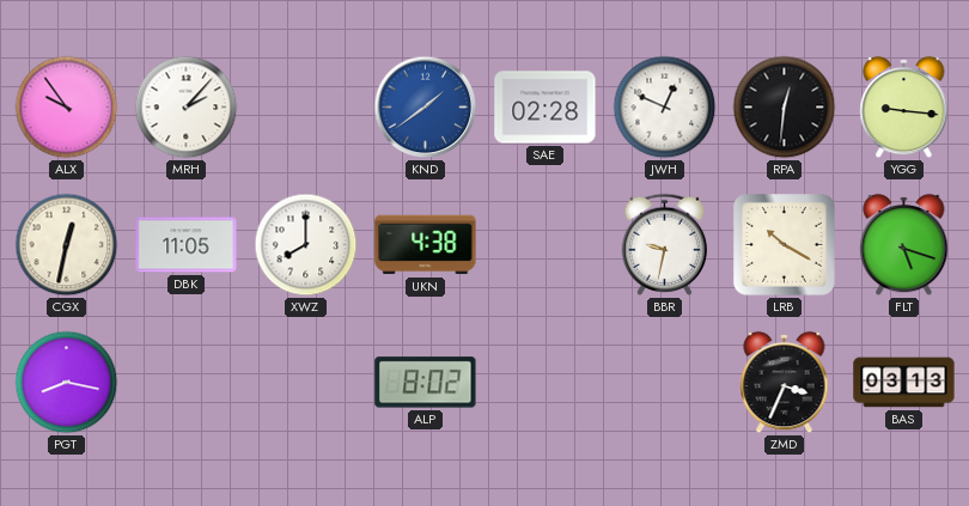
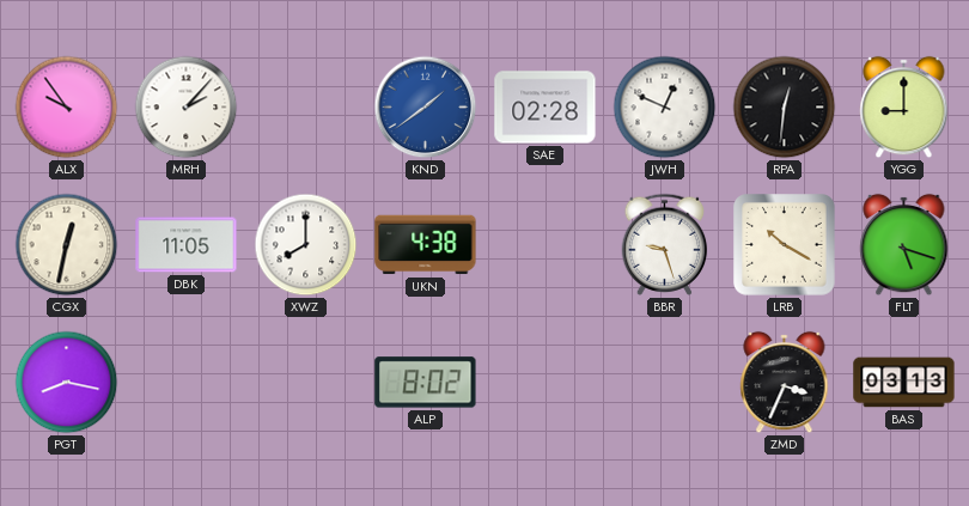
YGG: 9:16 -> 9:00
BBR: 9:32 -> 9:27
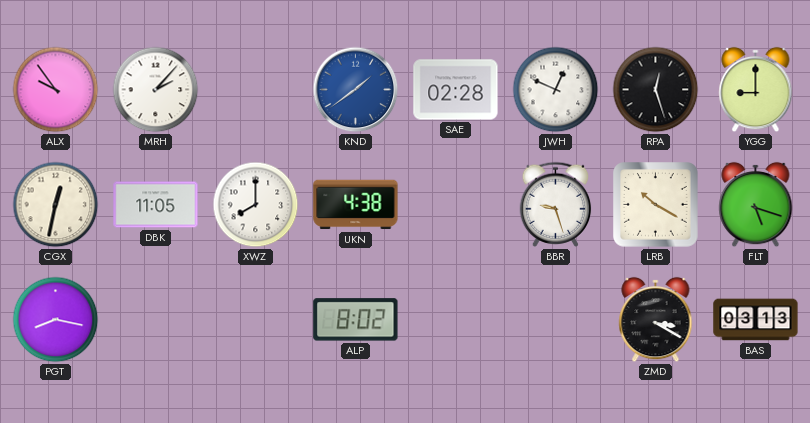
RPA: 12:31 -> 12:27
ZMD: 3:34 -> 3:20
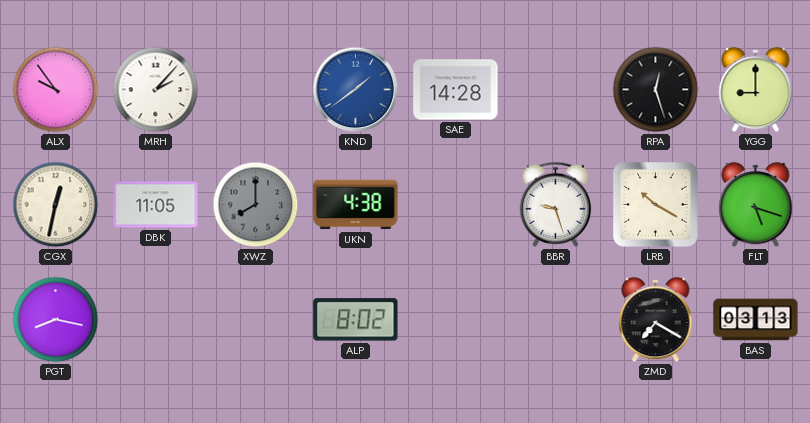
SAE: 02:28 -> 14:28
JWH: 12:49 -> none
XWZ dial: white -> grey
ZMD: 3:20 -> 7:20
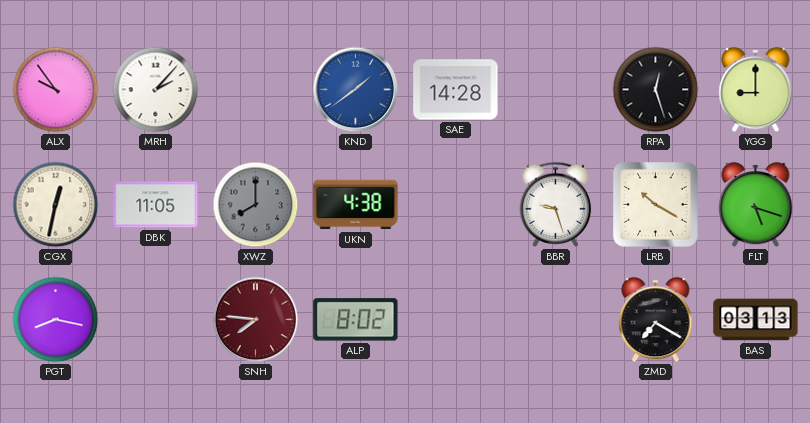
SNH: none -> 7:46
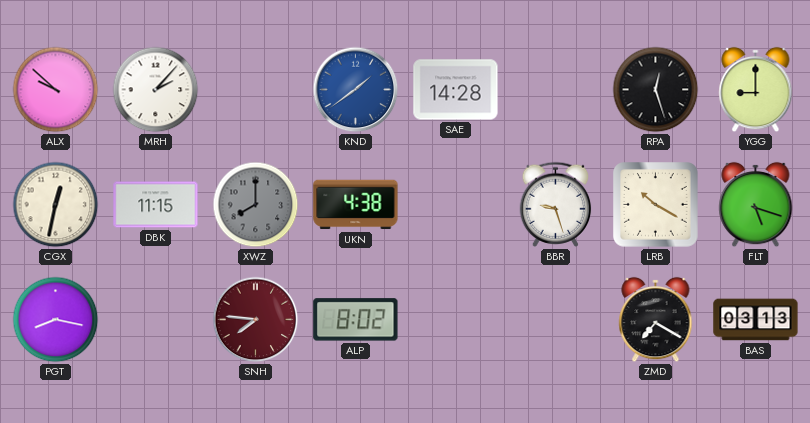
ALX: 9:54 -> 9:52
DBK: 11:05 -> 11:15
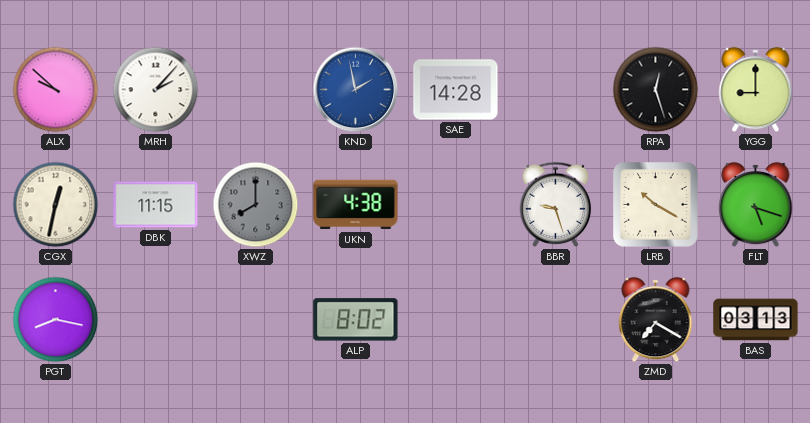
KND: 1:39 -> 1:58
SNH: 7:46 -> none
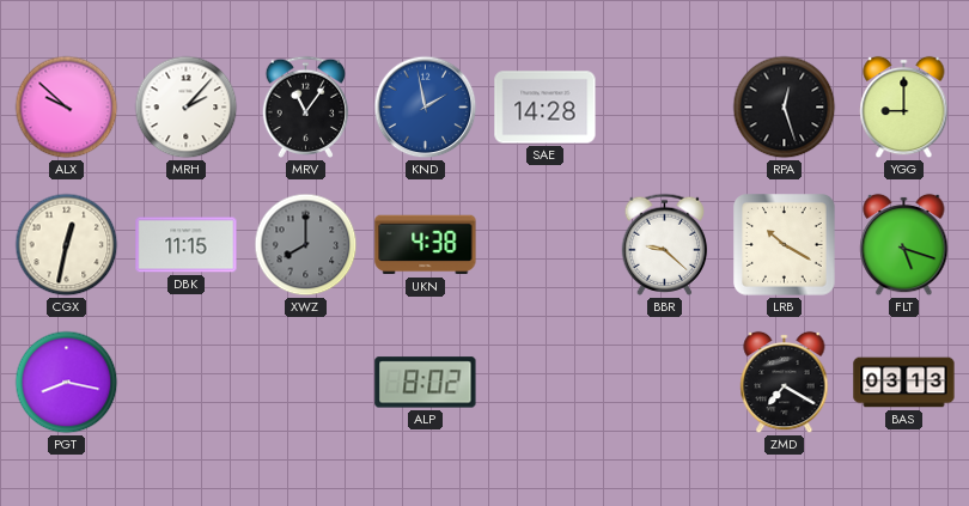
MRV: none -> 11:06
BBR: 9:27 -> 9:22
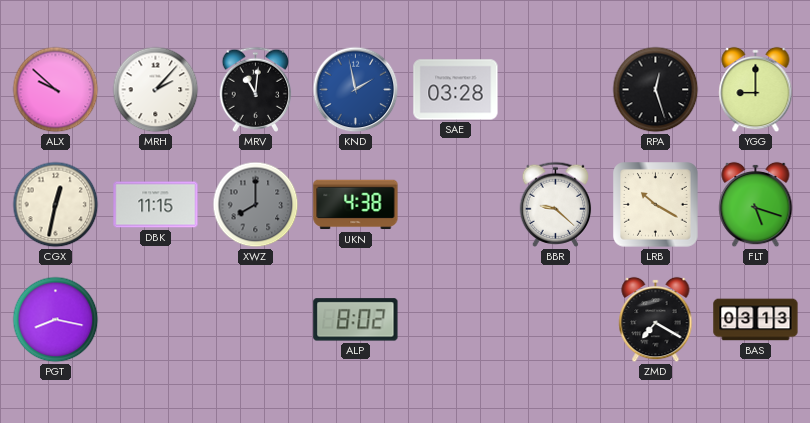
MRV: 11:06 -> 11:01
SAE: 14:28 -> 03:28
